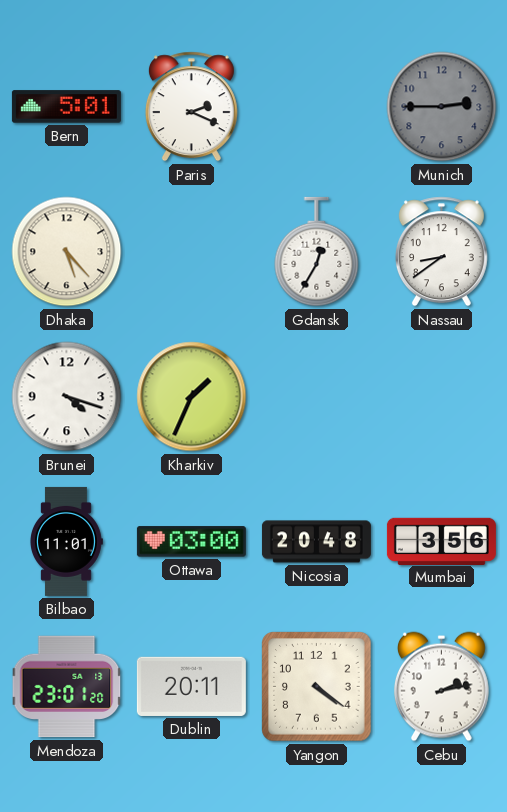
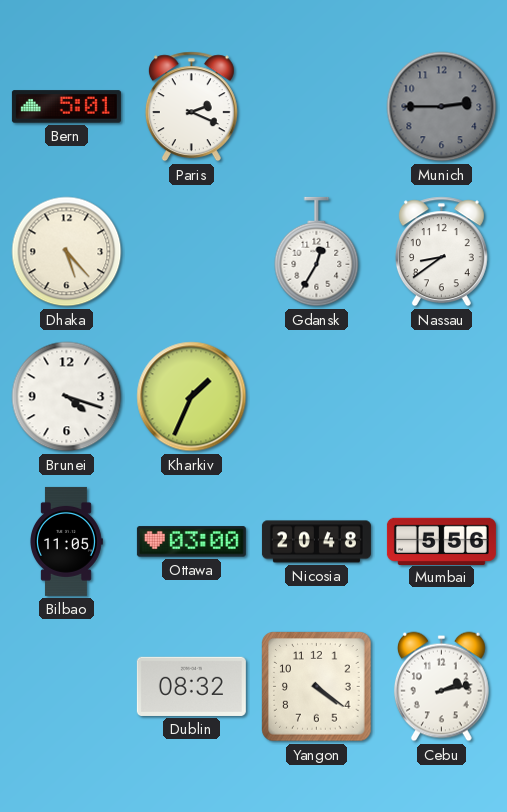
Bilbao: 11:01 -> 11:05
Mumbai: 3:56 -> 5:56
Mendoza: 23:01 -> none
Dublin: 20:11 -> 08:32
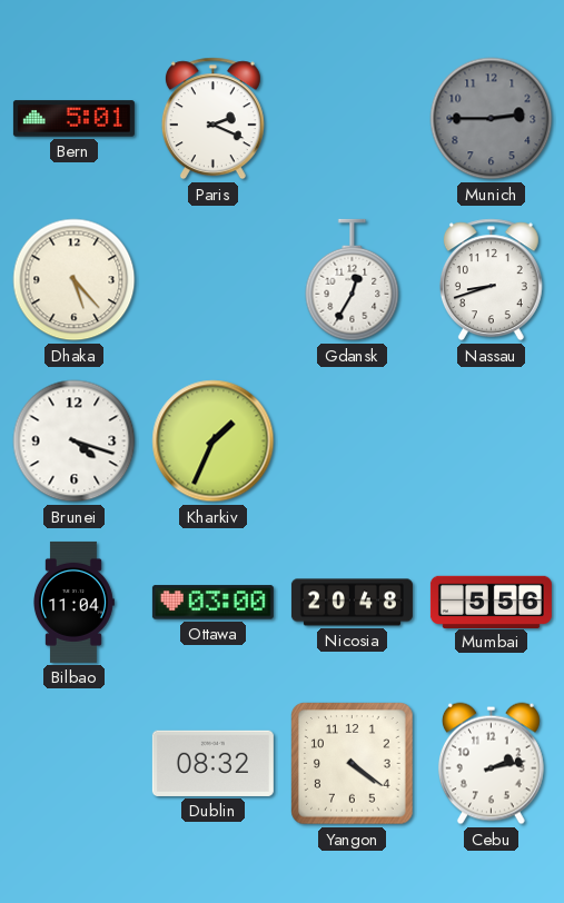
Nassau: 8:39 -> 8:42
Bilbao: 11:05 -> 11:04
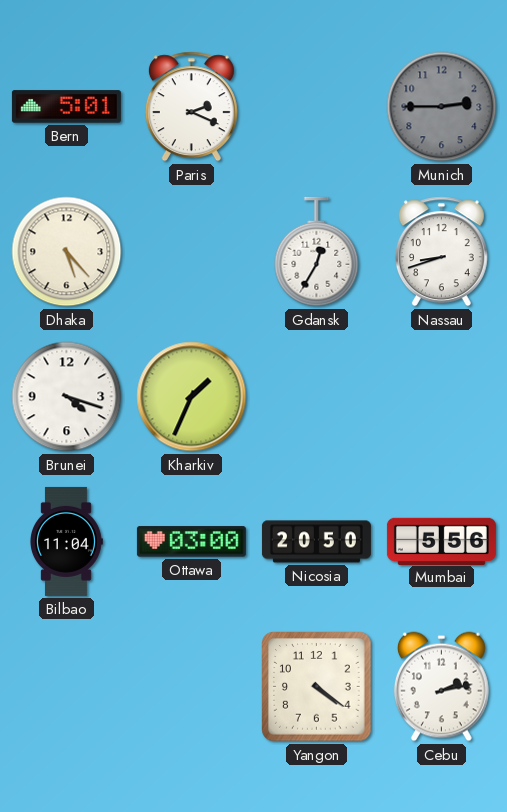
Nicosia: 20:48 -> 20:50
Dublin: 08:32 -> none
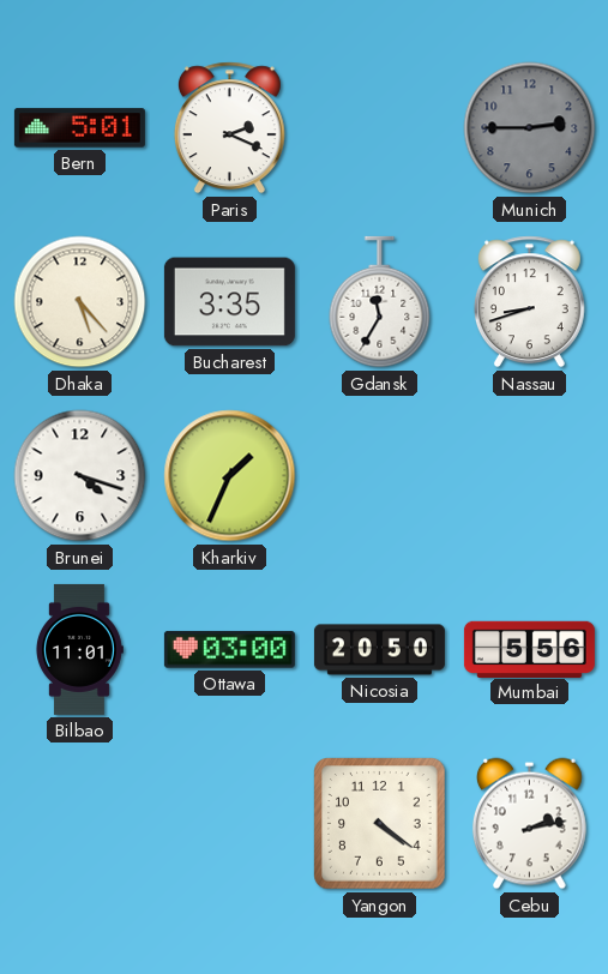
Bucharest: none -> 3:35
Gdansk: 12:35 -> 11:35
Bilbao: 11:04 -> 11:01
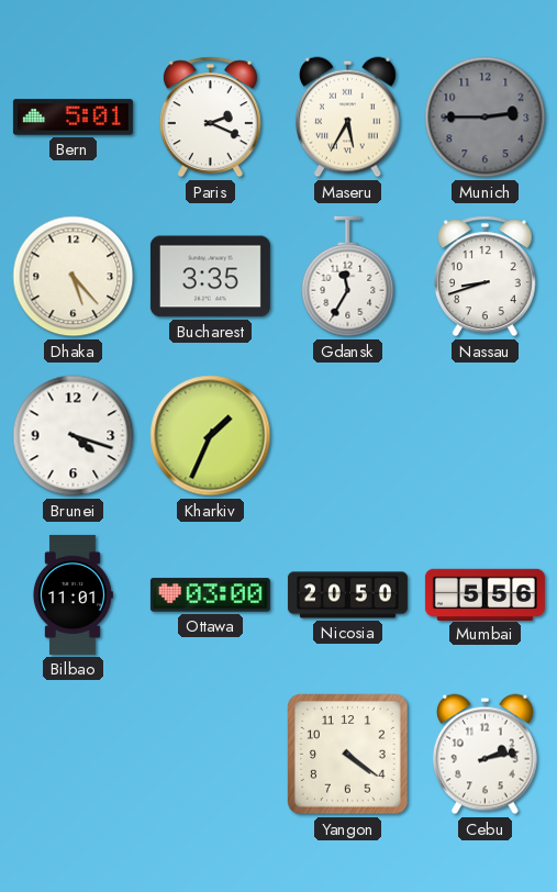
Maseru: none -> 5:35
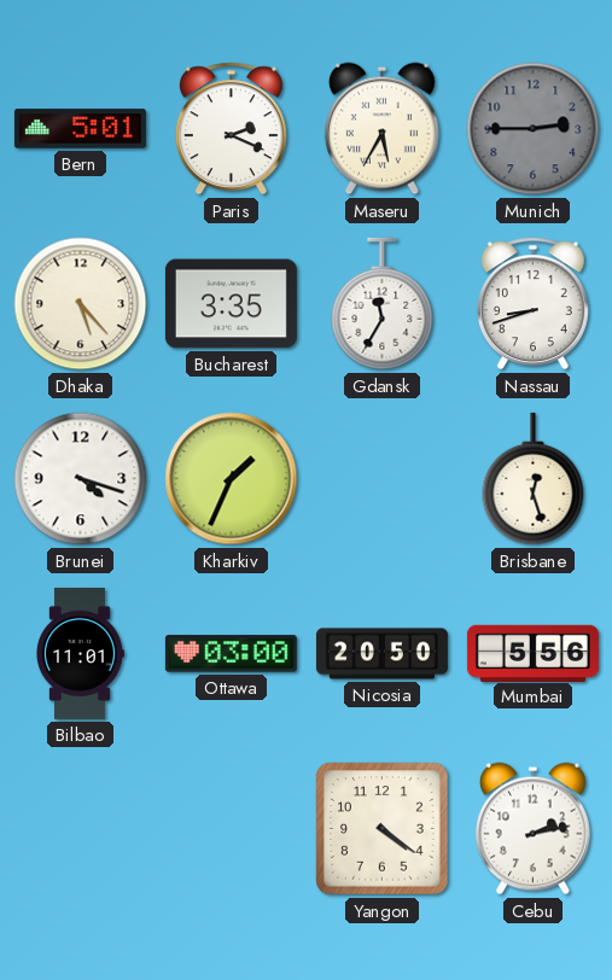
Brisbane: none -> 12:27
